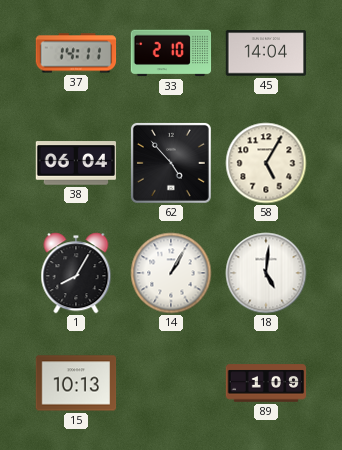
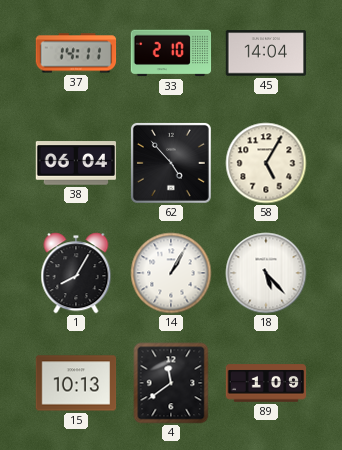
18: 5:01 -> 5:23
4: none -> 11:39
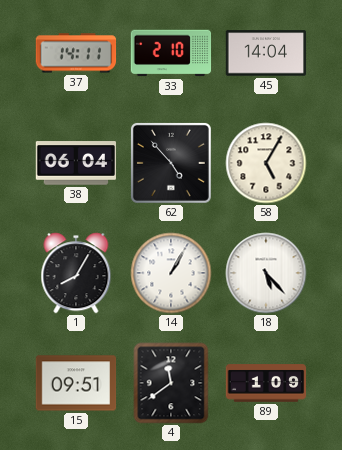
15: 10:13 -> 09:51
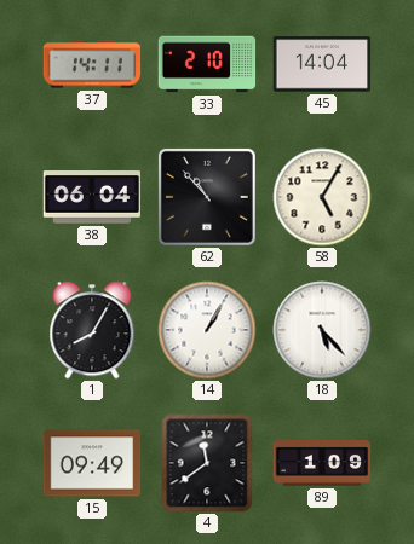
62: 4:53 -> 10:53
15: 09:51 -> 09:49
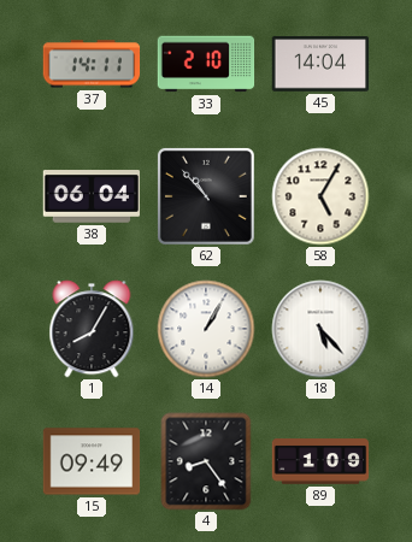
4: 11:39 -> 8:24
